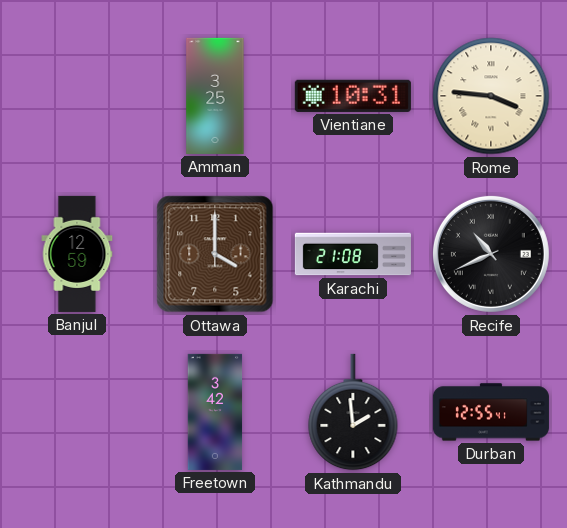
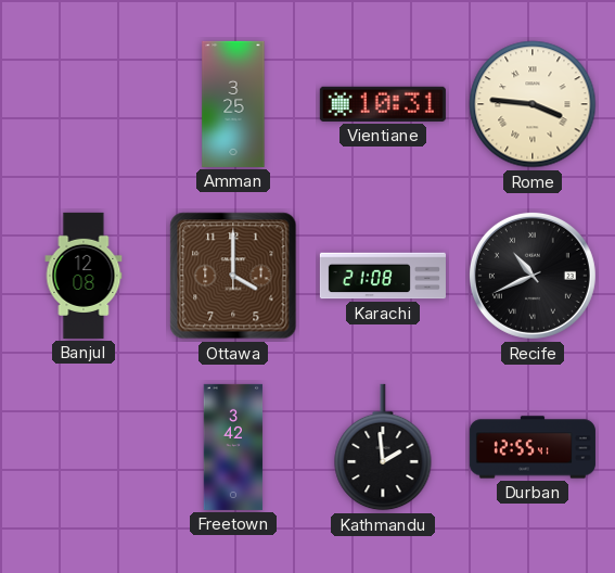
Banjul: 12:59 -> 12:08
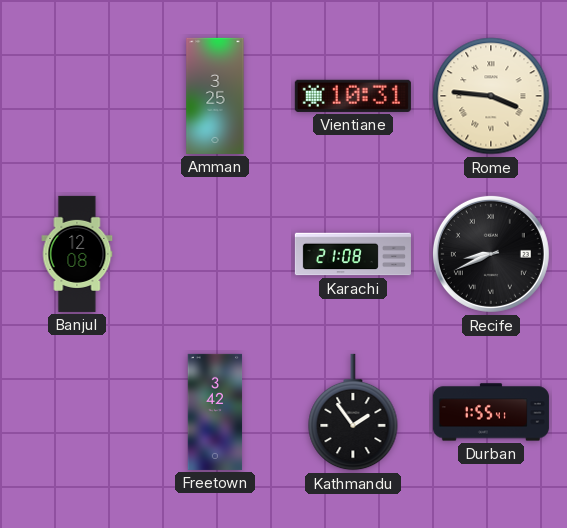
Ottawa: 4:00 -> none
Recife: 10:41 -> 8:41
Kathmandu: 1:59 -> 1:54
Durban: 12:55 -> 1:55
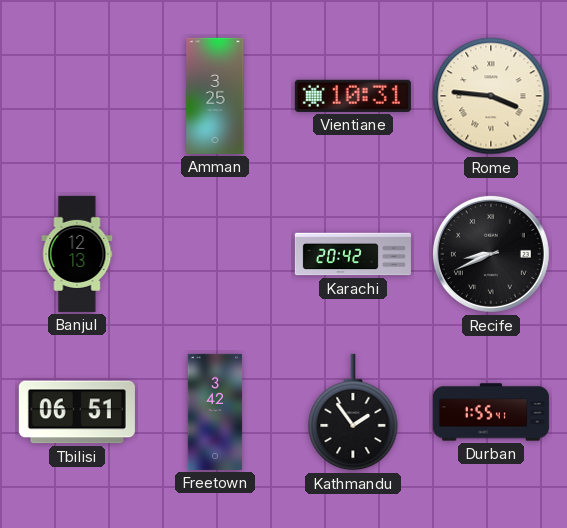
Banjul: 12:08 -> 12:13
Karachi: 21:08 -> 20:42
Tbilisi: none -> 06:51
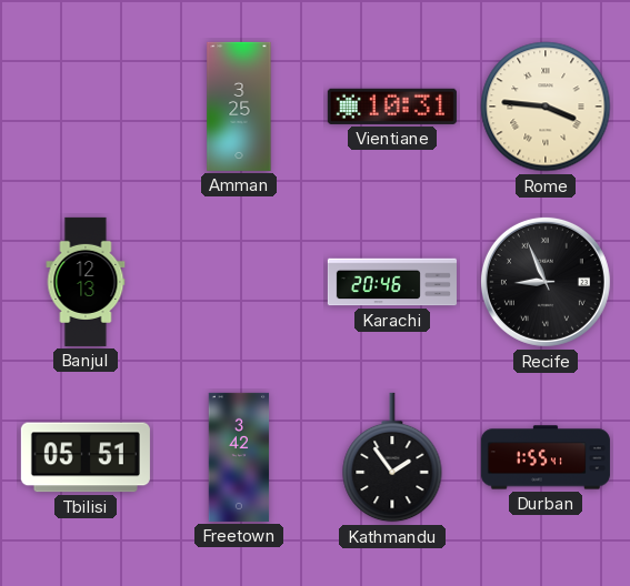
Karachi: 20:42 -> 20:46
Recife: 8:41 -> 8:56
Tbilisi: 06:51 -> 05:51
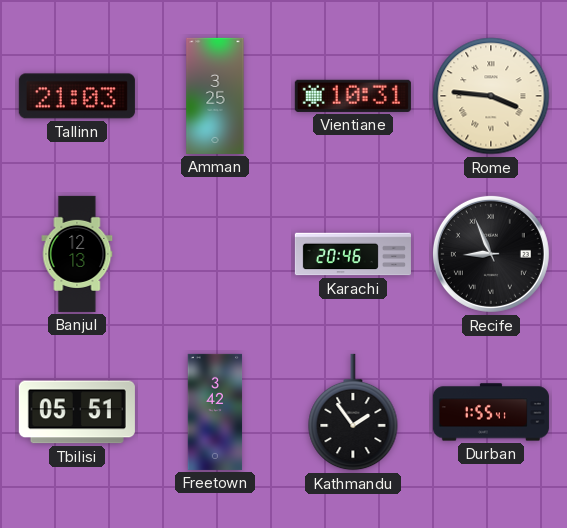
Tallinn: none -> 21:03
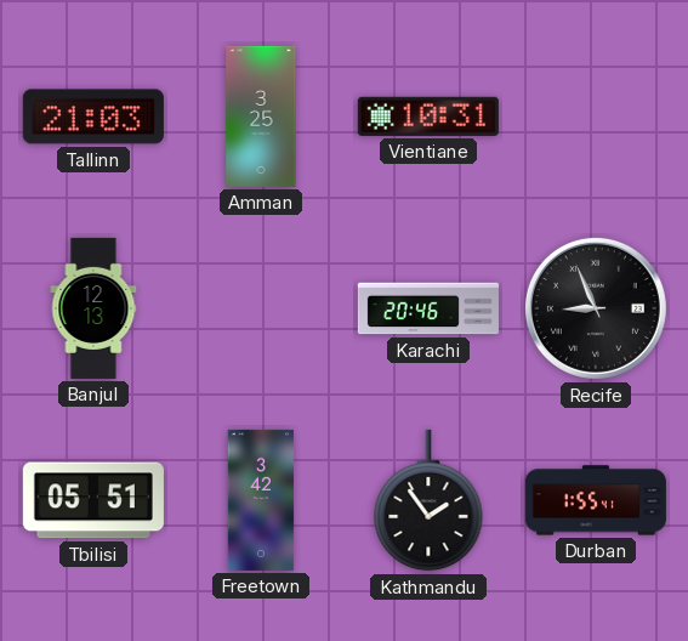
Rome: 3:46 -> none
